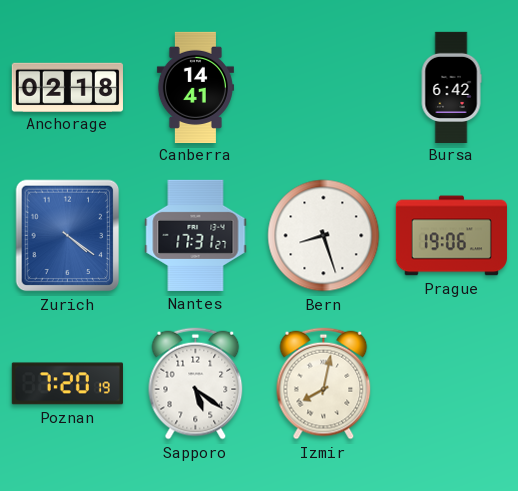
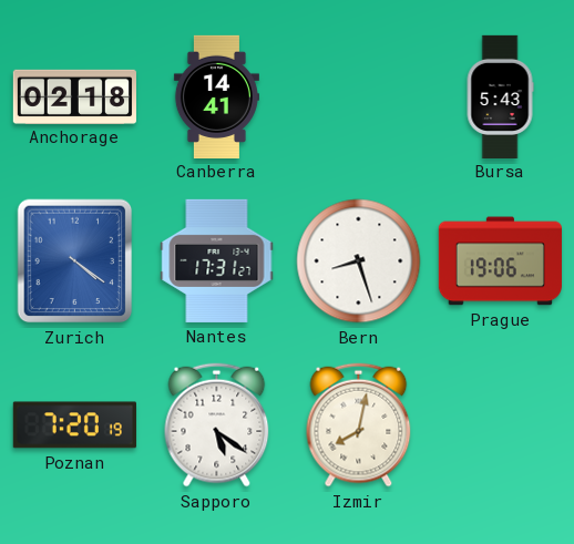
Bursa: 6:42 -> 5:43
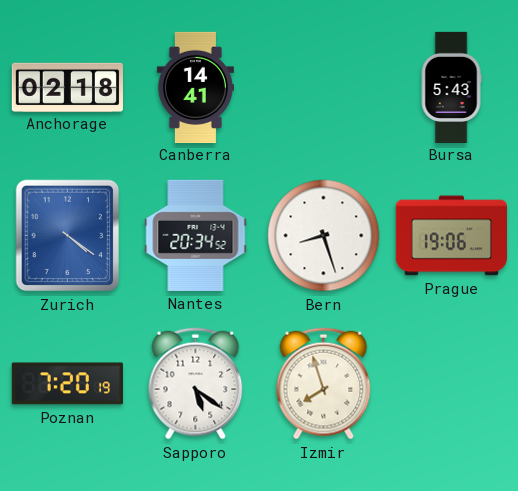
Nantes: 17:31 -> 20:34
Izmir: 8:02 -> 7:57
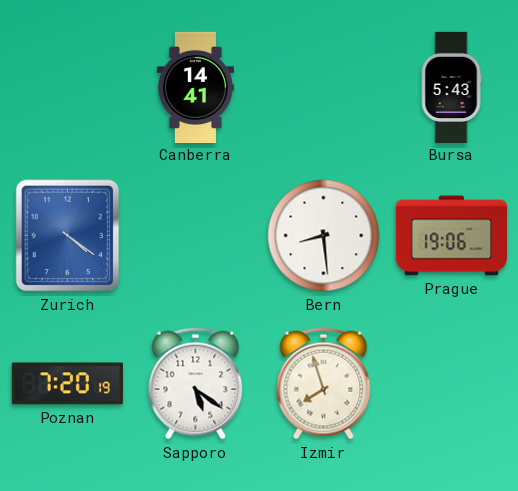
Anchorage: 02:18 -> none
Nantes: 20:34 -> none
Bern: 8:27 -> 8:29
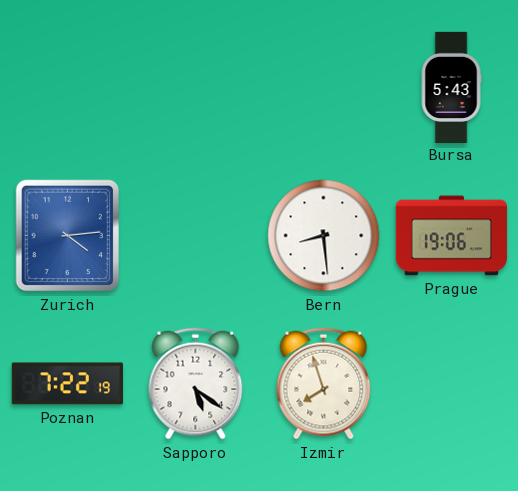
Canberra: 14:41 -> none
Zurich: 4:21 -> 4:14
Poznan: 7:20 -> 7:22
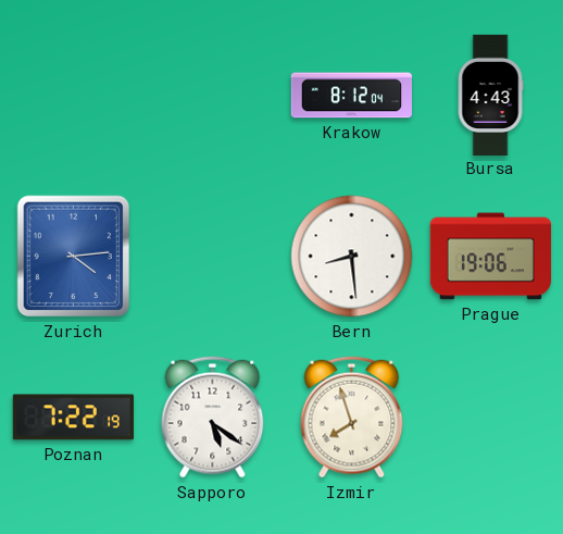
Krakow: none -> 8:12
Bursa: 5:43 -> 4:43
